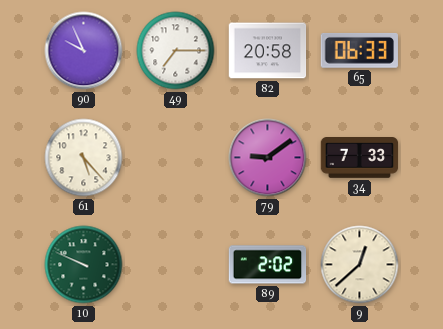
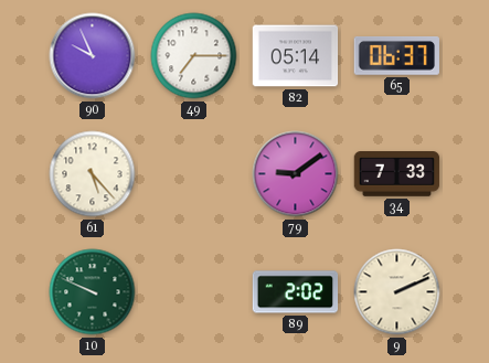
82: 20:58 -> 05:14
65: 06:33 -> 06:37
9: 12:38 -> 2:11
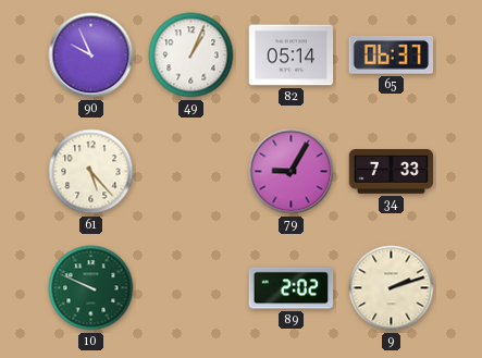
49: 7:15 -> 1:04
79: 9:09 -> 9:05
9: 2:11 -> 2:12
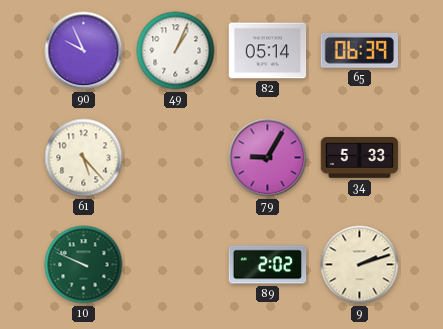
65: 06:37 -> 06:39
34: 7:33 -> 5:33
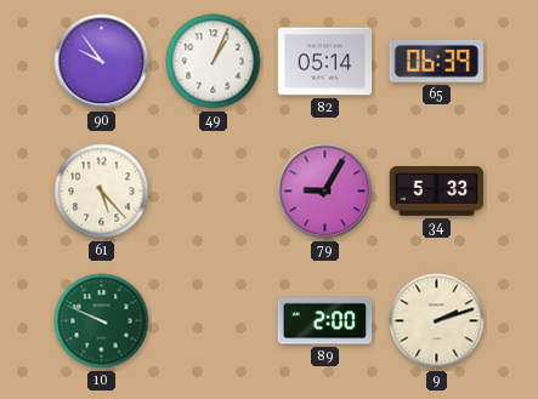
90: 9:56 -> 9:54
89: 2:02 -> 2:00
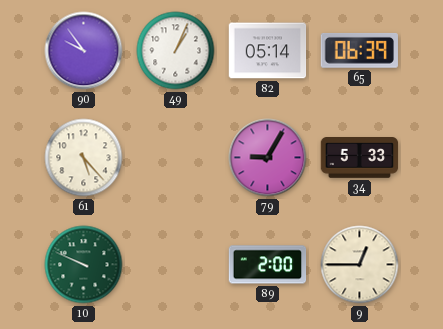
9: 2:12 -> 12:45
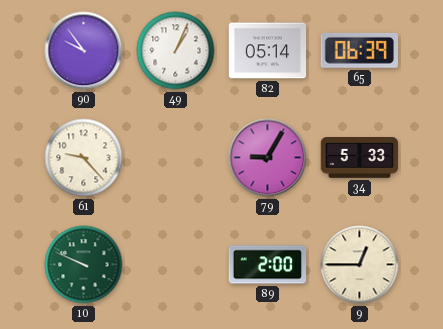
61: 5:23 -> 9:23
